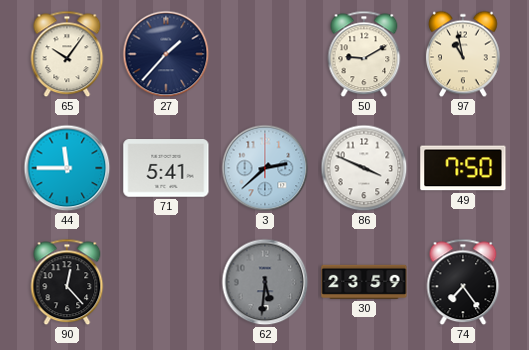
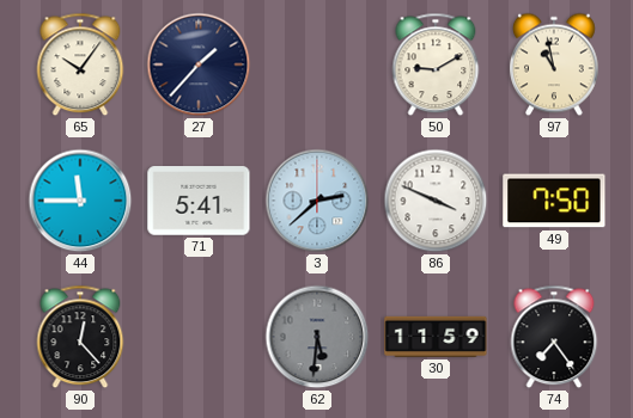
30: 23:59 -> 11:59
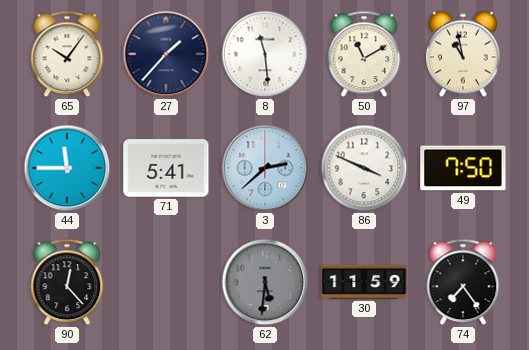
8: none -> 11:29
50: 9:10 -> 11:10
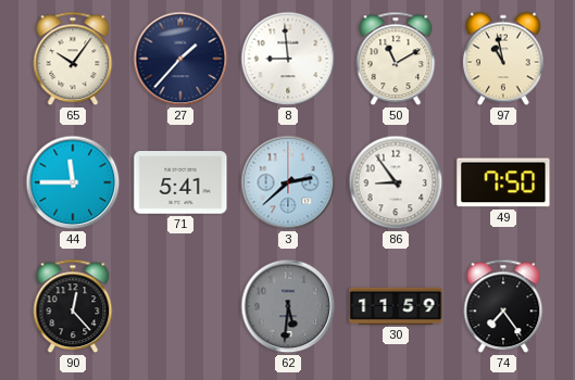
8: 11:29 -> 8:59
86: 3:49 -> 8:54
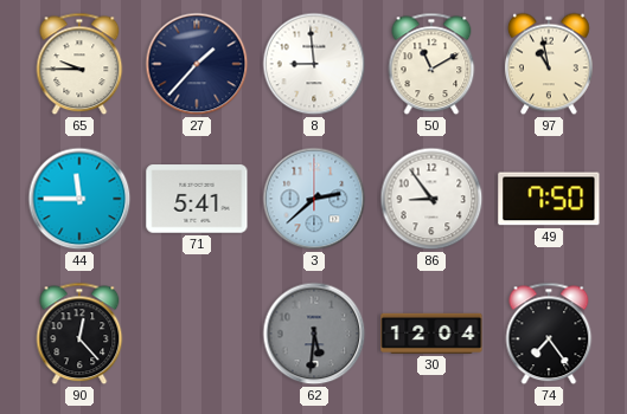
65: 10:06 -> 9:45
30: 11:59 -> 12:04
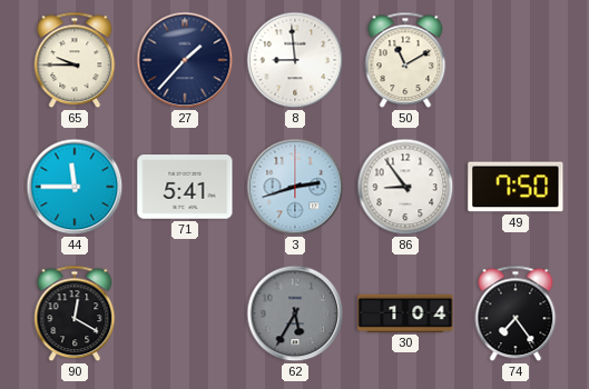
97: 10:58 -> none
3: 2:38 -> 2:42
90: 12:23 -> 12:20
62: 5:31 -> 5:35
30: 12:04 -> 1:04
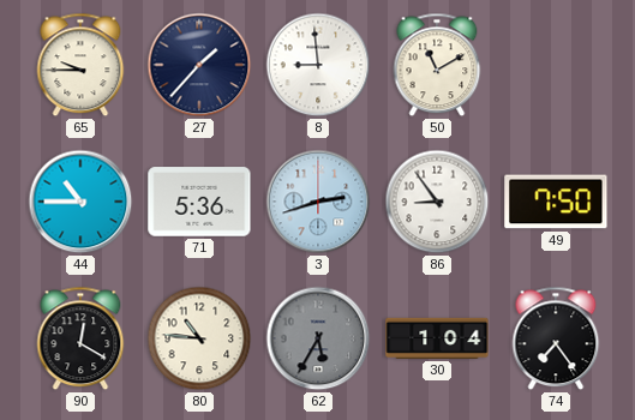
44: 11:45 -> 10:45
71: 5:41 -> 5:36
80: none -> 10:46
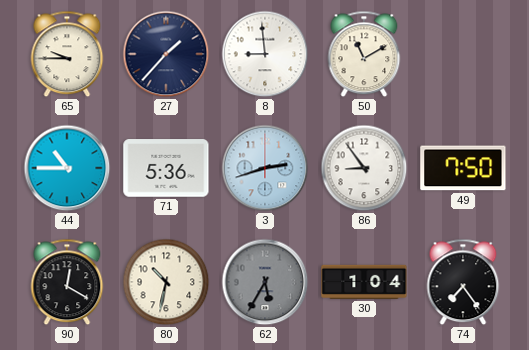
80: 10:46 -> 10:32
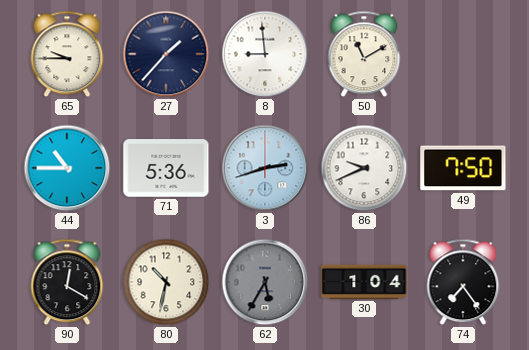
86: 8:54 -> 9:41
